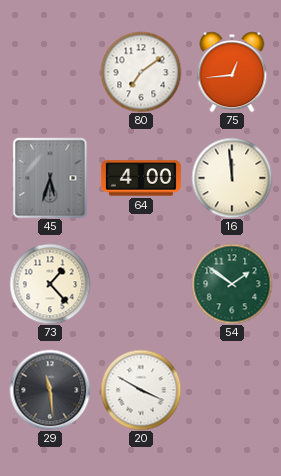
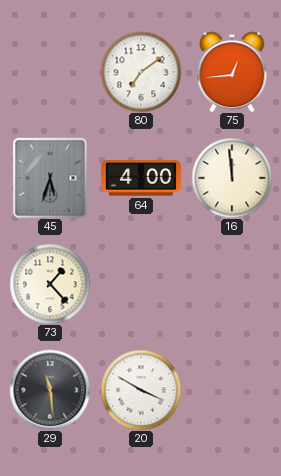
54: 1:51 -> none
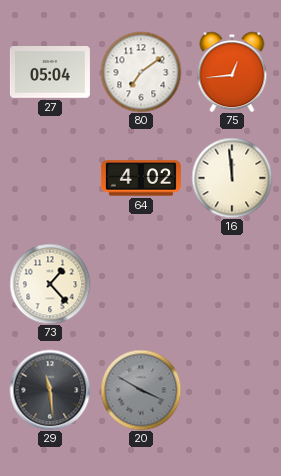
27: none -> 05:04
45: 5:33 -> none
64: 4:00 -> 4:02
20 dial: white -> grey
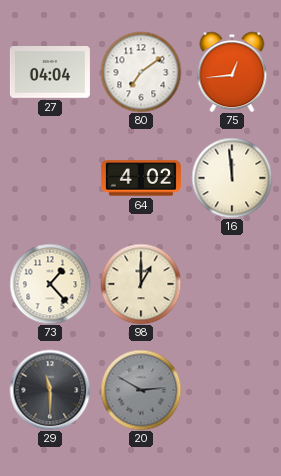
27: 05:04 -> 04:04
98: none -> 1:00
29: 11:29 -> 11:30
20: 3:50 -> 2:50
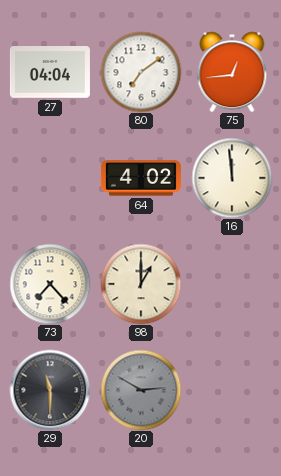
73: 1:23 -> 7:23
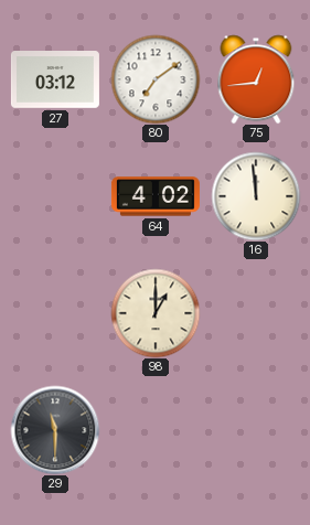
27: 04:04 -> 03:12
73: 7:23 -> none
20: 2:50 -> none
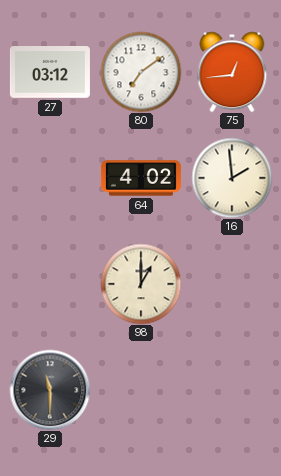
16: 11:59 -> 1:59
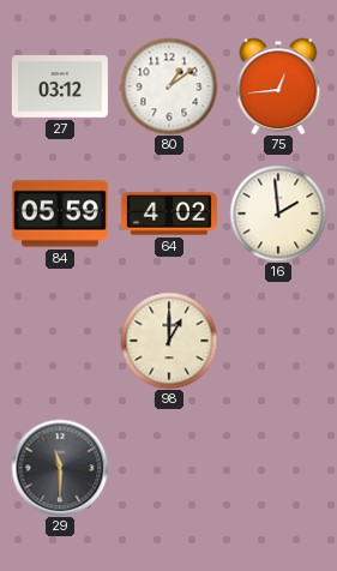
80: 7:09 -> 1:09
84: none -> 05:59
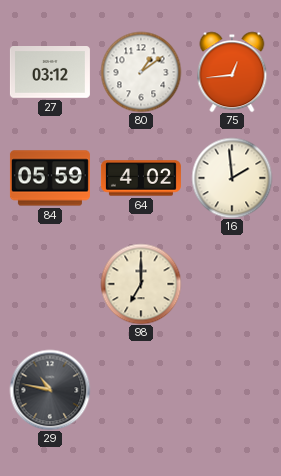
98: 1:00 -> 7:00
29: 11:30 -> 10:47
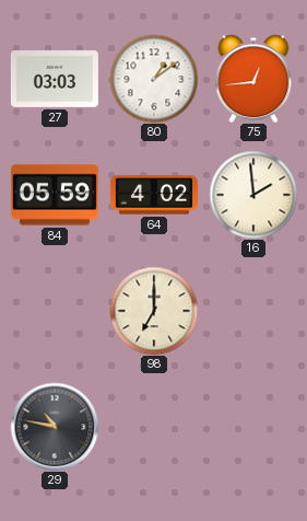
27: 03:12 -> 03:03
